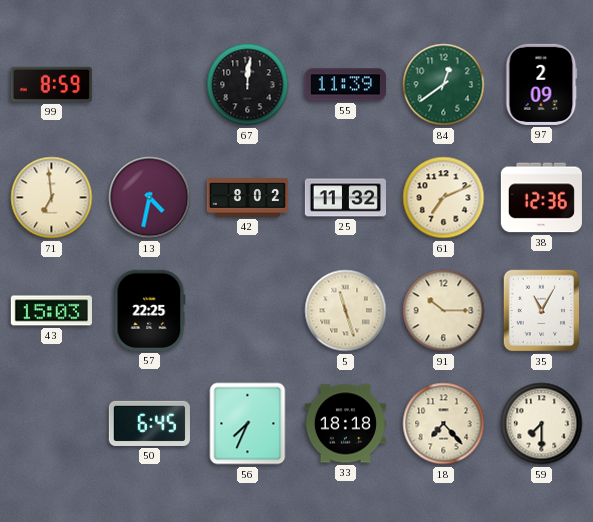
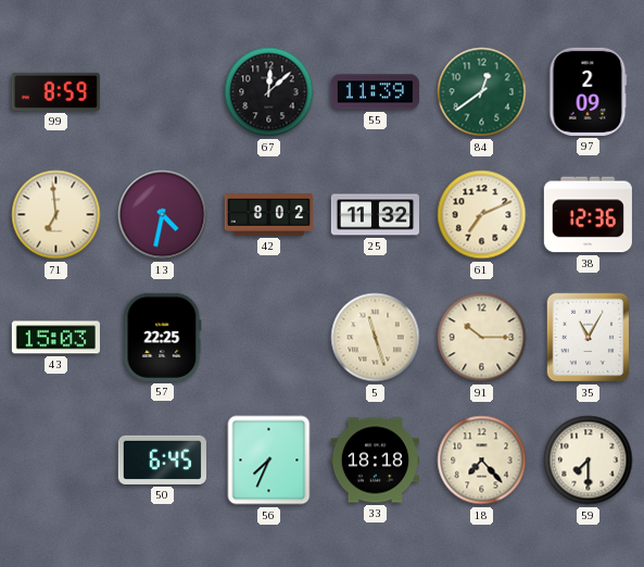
67: 12:01 -> 12:08
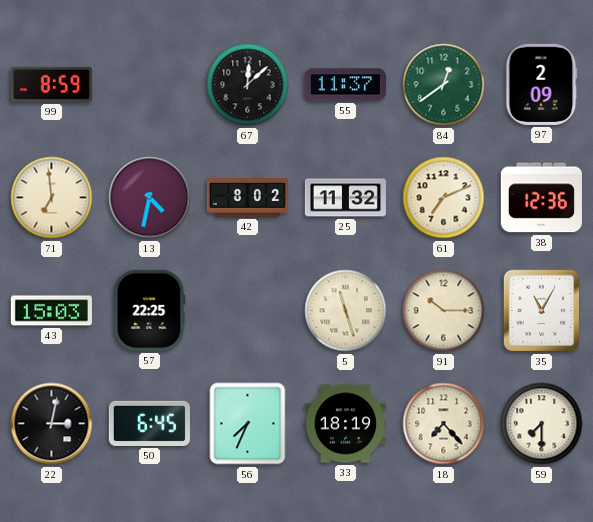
55: 11:39 -> 11:37
22: none -> 3:02
33: 18:18 -> 18:19
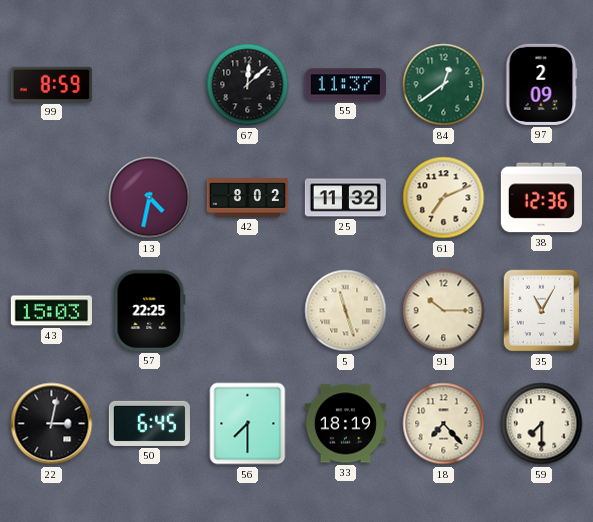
71: 6:59 -> none
56: 7:34 -> 7:30
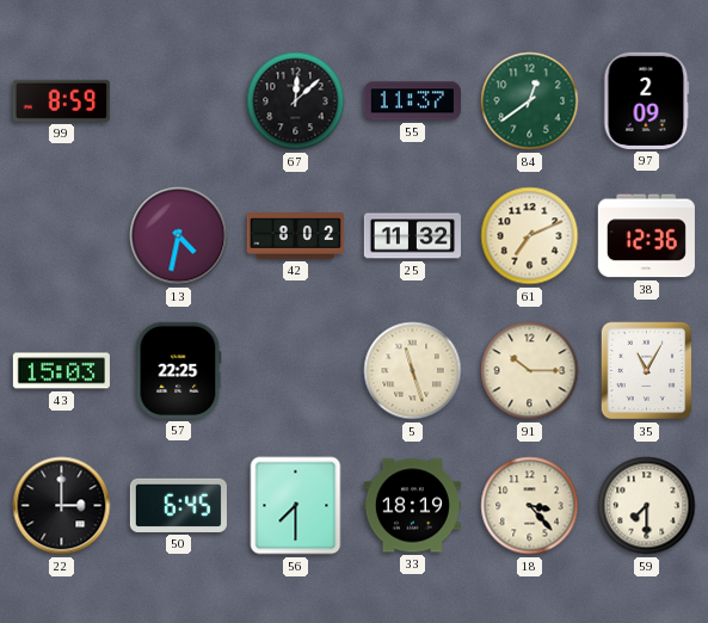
22: 3:02 -> 3:00
18: 7:23 -> 3:23
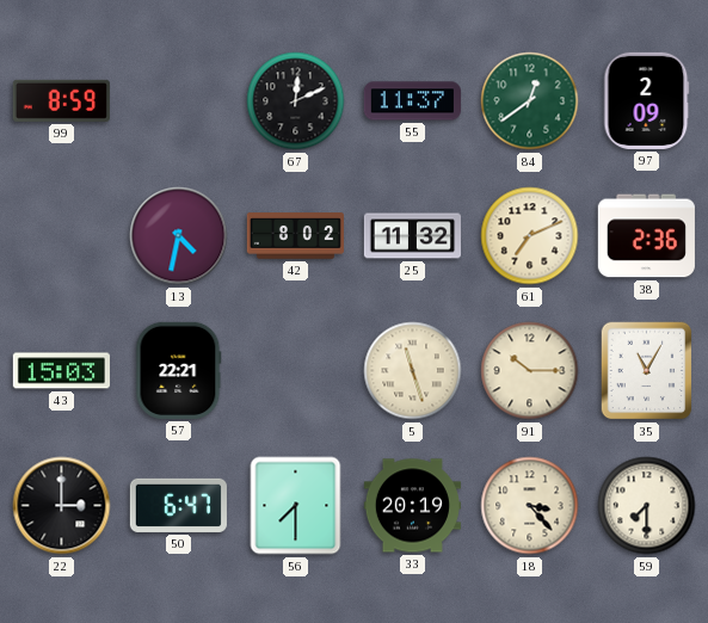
67: 12:08 -> 12:11
38: 12:36 -> 2:36
57: 22:25 -> 22:21
50: 6:45 -> 6:47
33: 18:19 -> 20:19
